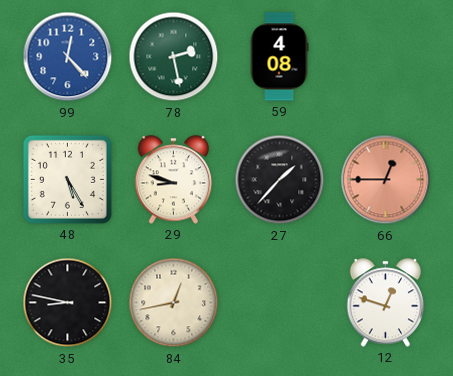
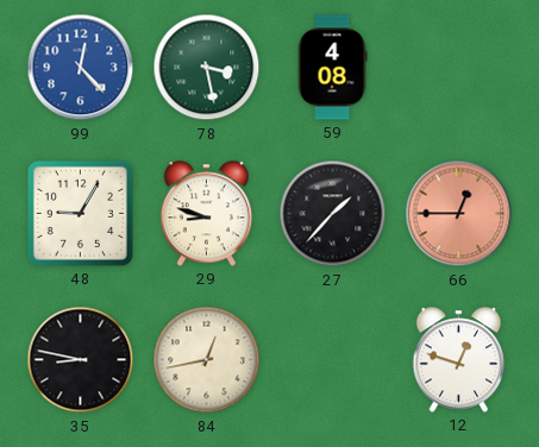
78: 2:28 -> 3:28
48: 5:25 -> 9:05
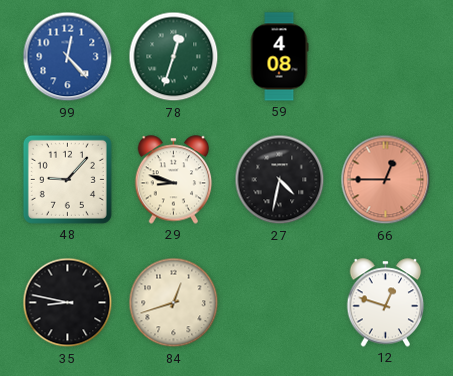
78: 3:28 -> 12:33
48: 9:05 -> 9:07
27: 1:37 -> 4:32
84: 12:43 -> 12:42
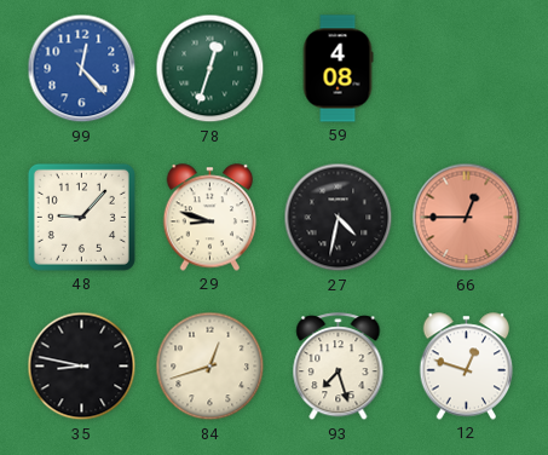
93: none -> 7:27
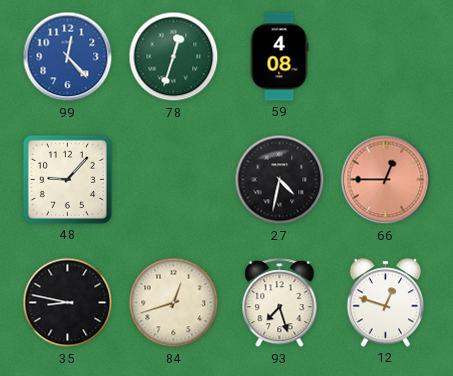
29: 8:48 -> none
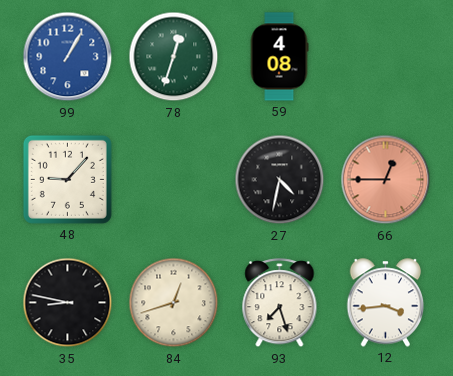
99: 12:23 -> 1:05
12: 12:48 -> 3:44
